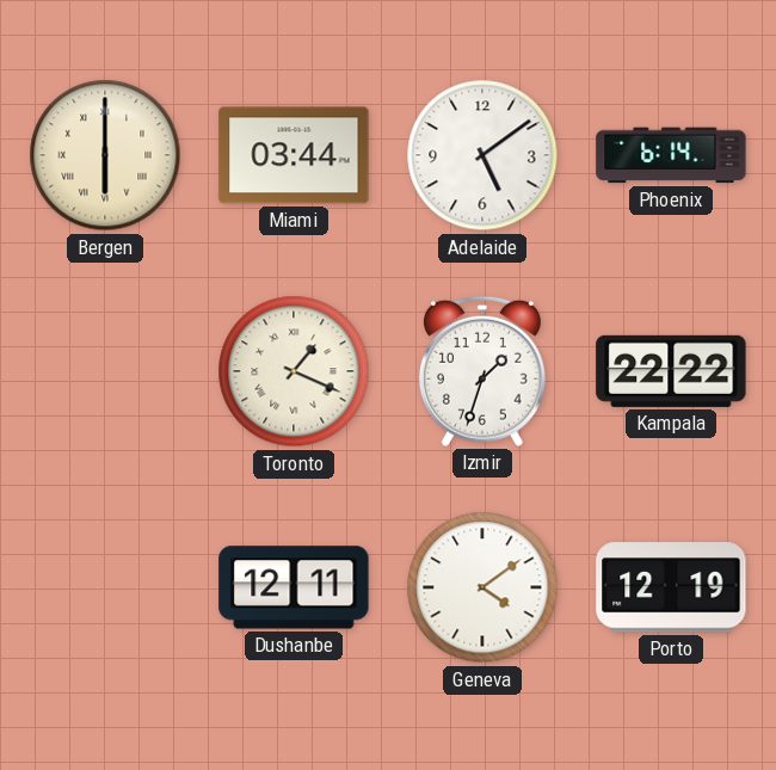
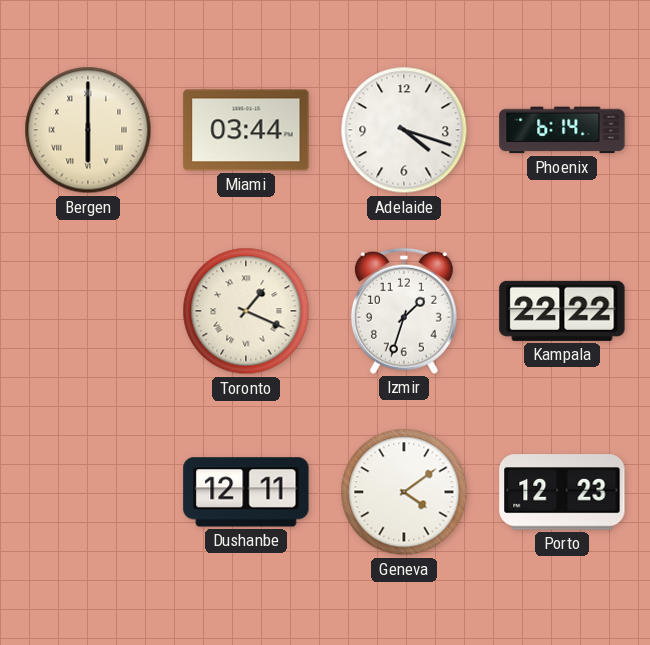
Adelaide: 5:09 -> 4:18
Porto: 12:19 -> 12:23
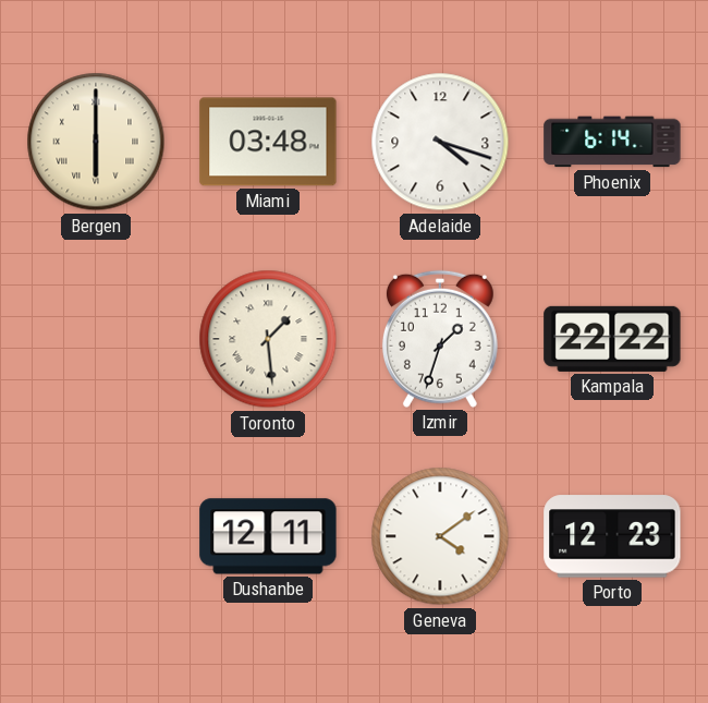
Miami: 03:44 -> 03:48
Toronto: 1:19 -> 1:29
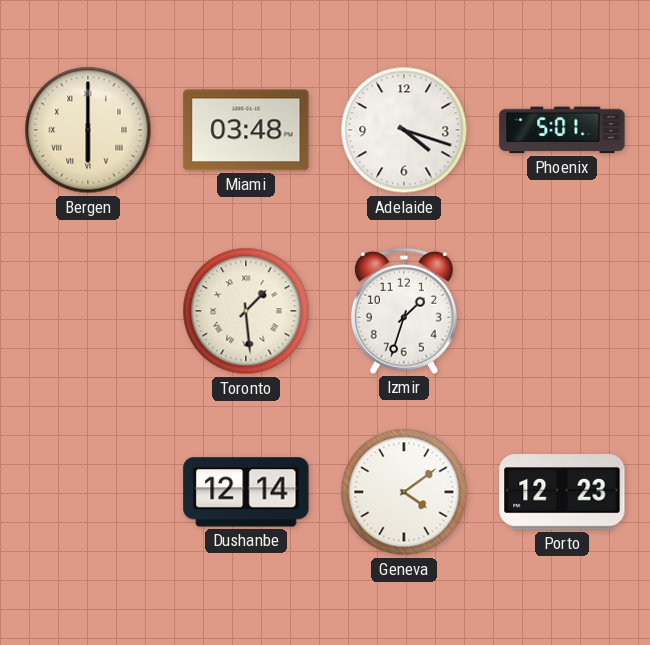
Phoenix: 6:14 -> 5:01
Kampala: 22:22 -> none
Dushanbe: 12:11 -> 12:14
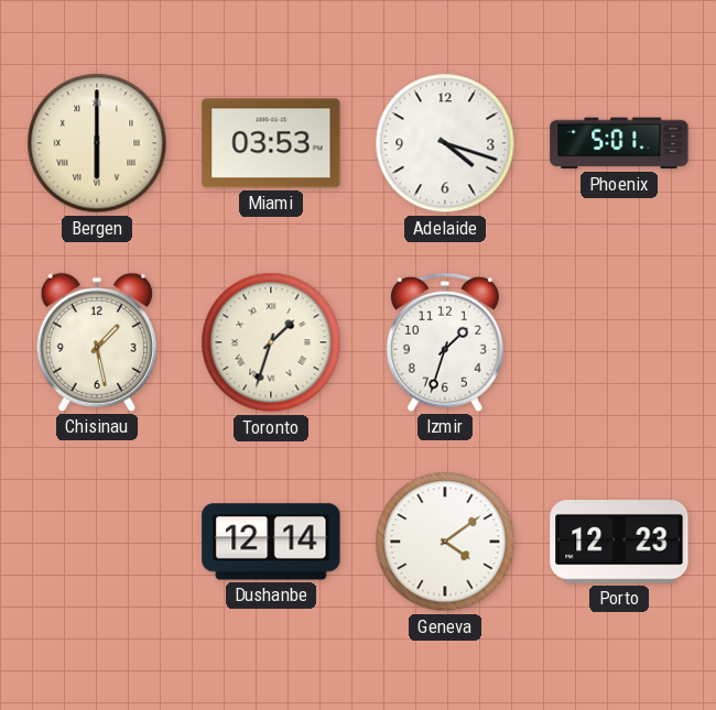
Miami: 03:48 -> 03:53
Chisinau: none -> 1:28
Toronto: 1:29 -> 1:33
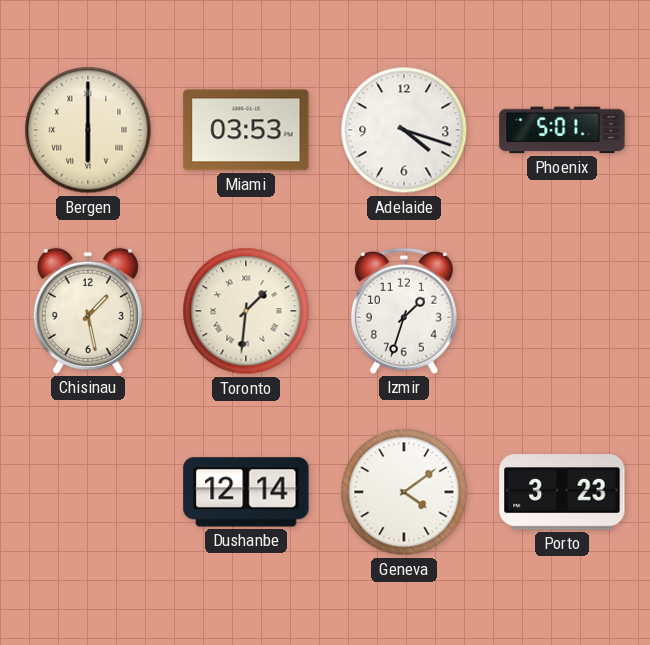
Toronto: 1:33 -> 1:31
Porto: 12:23 -> 3:23
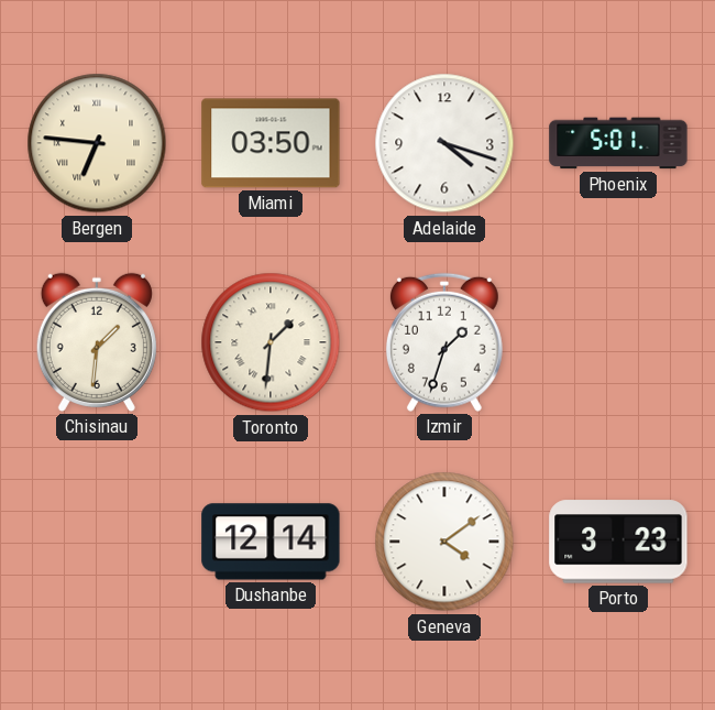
Bergen: 6:00 -> 6:46
Miami: 03:53 -> 03:50
Chisinau: 1:28 -> 1:31
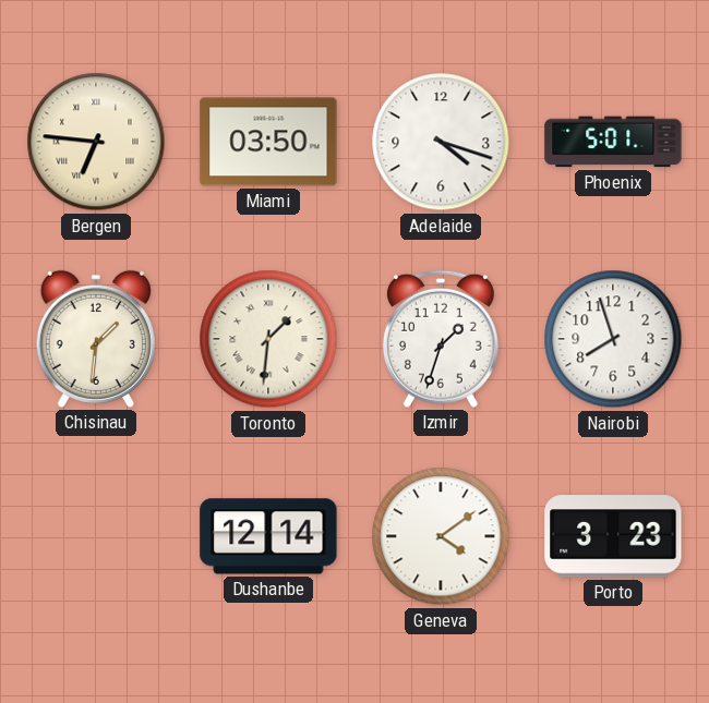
Nairobi: none -> 7:57
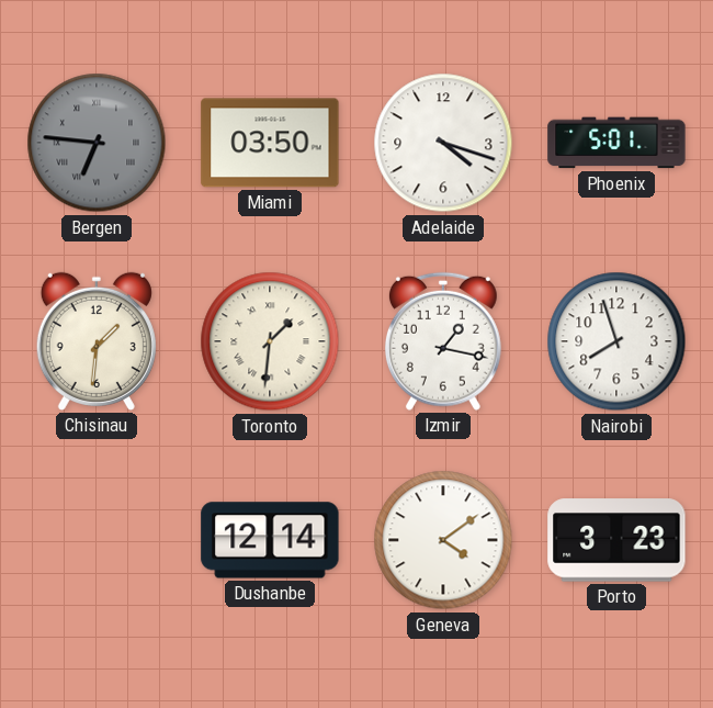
Bergen dial: cream -> grey
Izmir: 1:33 -> 1:17
